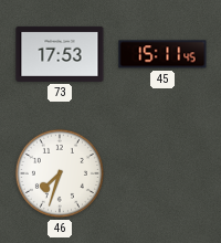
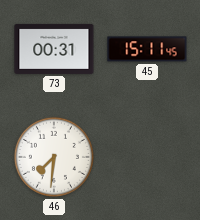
73: 17:53 -> 00:31
46: 7:33 -> 7:31
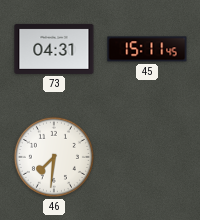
73: 00:31 -> 04:31
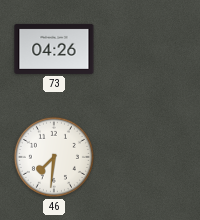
73: 04:31 -> 04:26
45: 15:11 -> none
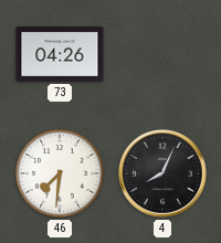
4: none -> 8:04
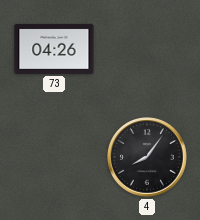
46: 7:31 -> none
4: 8:04 -> 8:06
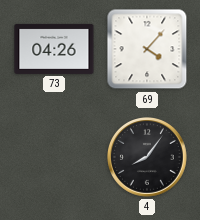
69: none -> 4:07
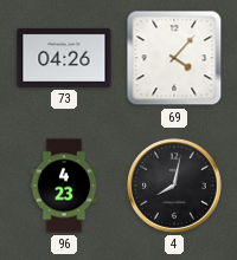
96: none -> 4:23
4: 8:06 -> 8:02
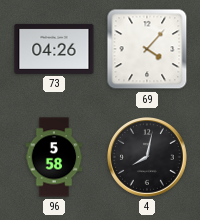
96: 4:23 -> 5:58
